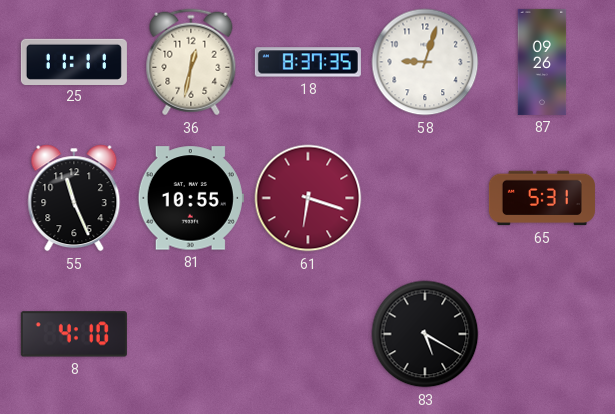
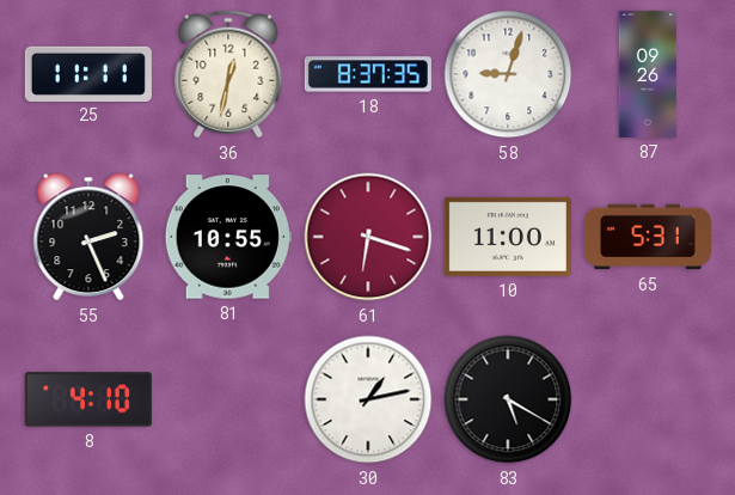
55: 11:26 -> 2:26
10: none -> 11:00
30: none -> 1:13
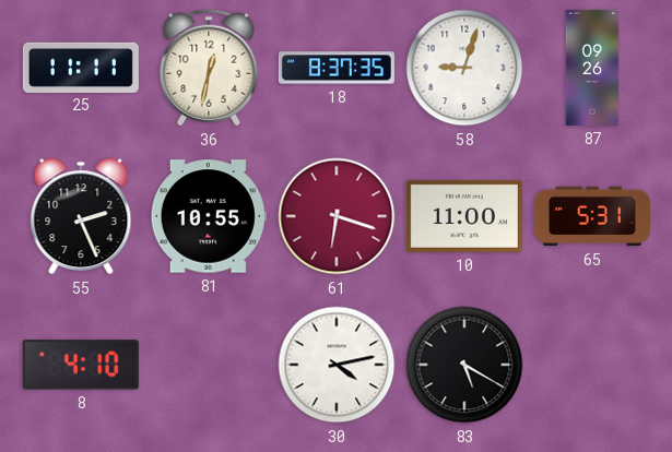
30: 1:13 -> 4:13
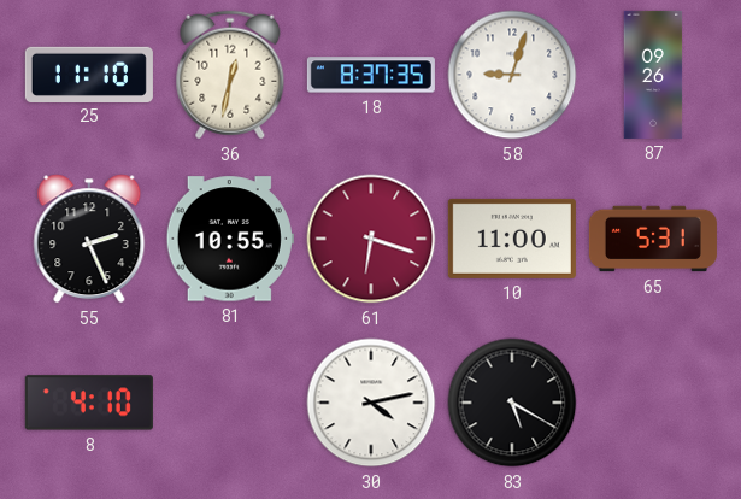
25: 11:11 -> 11:10
